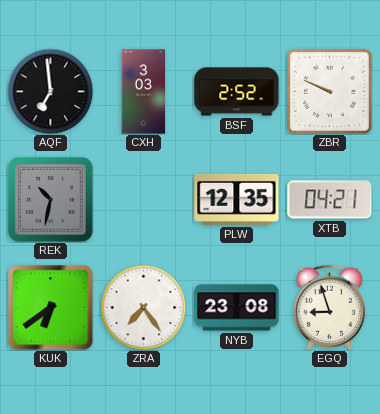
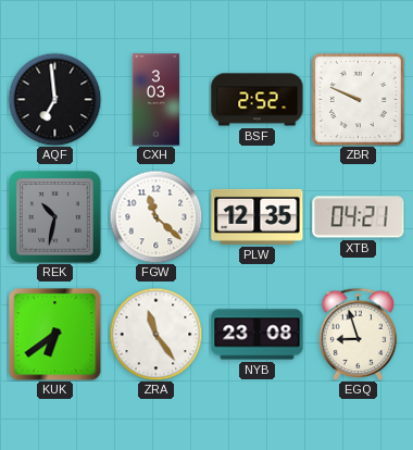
FGW: none -> 11:22
ZRA: 7:24 -> 11:24
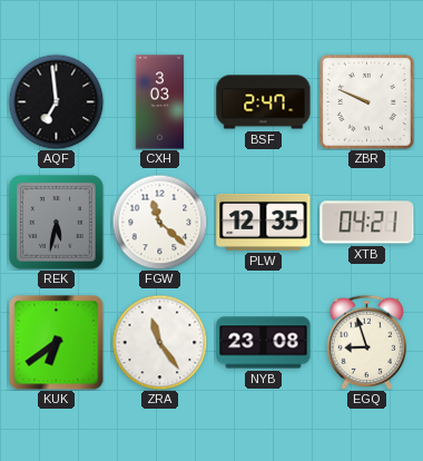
BSF: 2:52 -> 2:47
REK: 10:32 -> 5:32
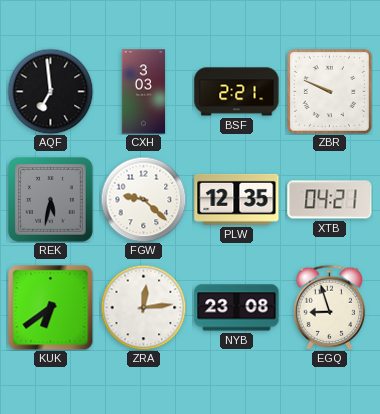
BSF: 2:47 -> 2:21
FGW: 11:22 -> 9:22
ZRA: 11:24 -> 12:14
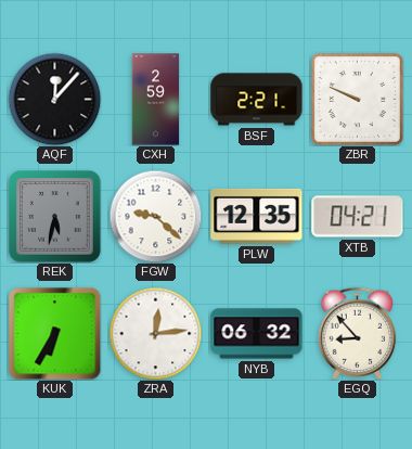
AQF: 6:59 -> 12:07
CXH: 3:03 -> 2:59
KUK: 6:39 -> 6:35
NYB: 23:08 -> 06:32
EGQ: 8:57 -> 8:53
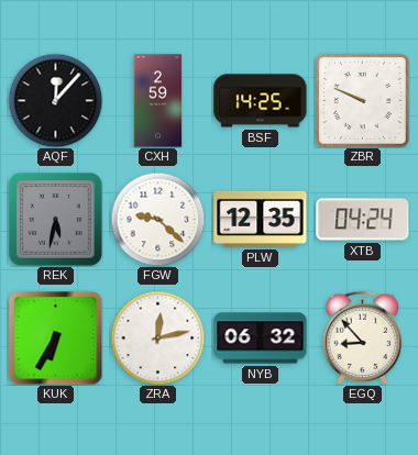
BSF: 2:21 -> 14:25
XTB: 04:21 -> 04:24
ZRA: 12:14 -> 12:13
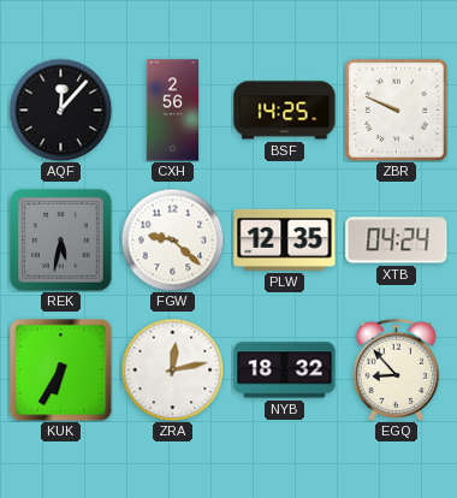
CXH: 2:59 -> 2:56
NYB: 06:32 -> 18:32
